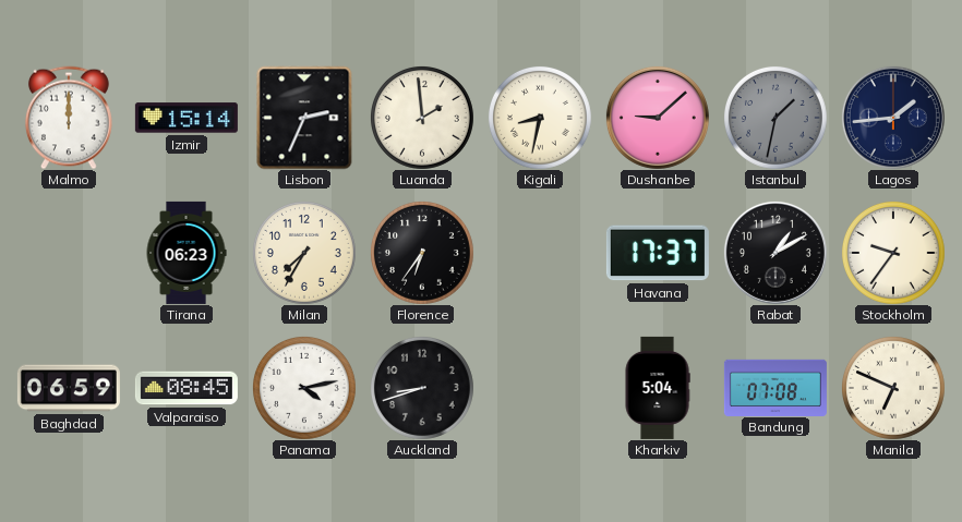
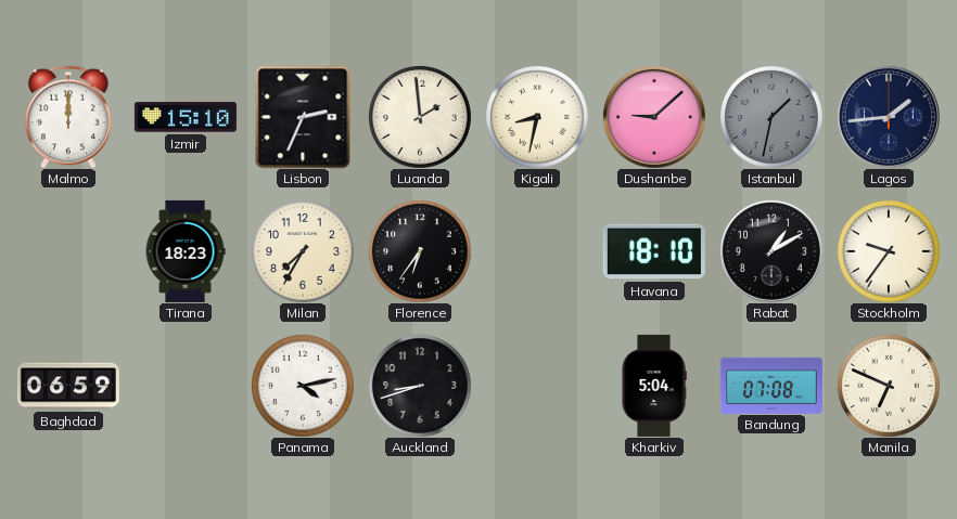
Izmir: 15:14 -> 15:10
Tirana: 06:23 -> 18:23
Havana: 17:37 -> 18:10
Valparaiso: 08:45 -> none
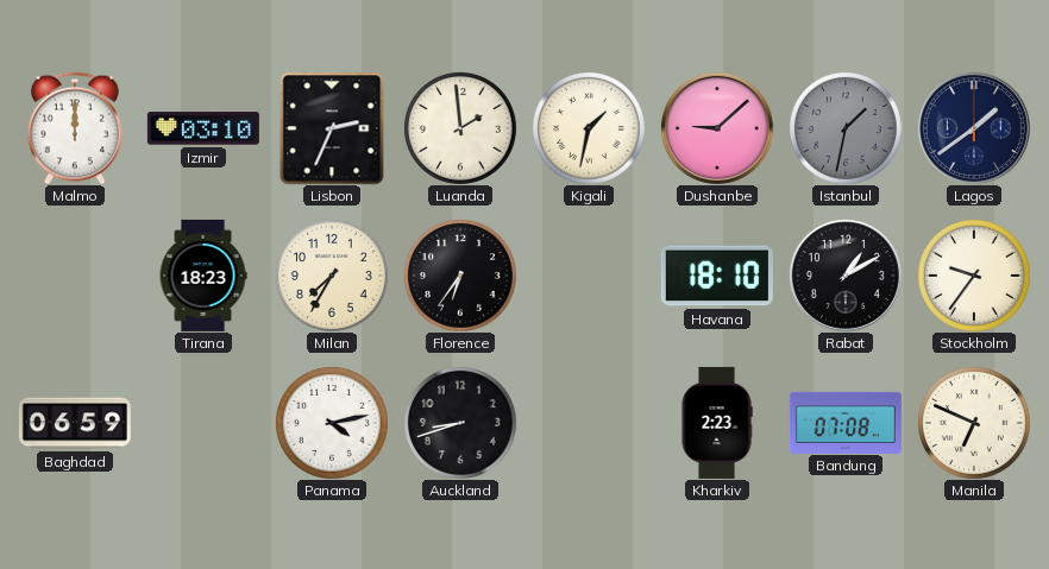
Izmir: 15:10 -> 03:10
Kigali: 8:32 -> 1:32
Lagos: 1:44 -> 1:39
Kharkiv: 5:04 -> 2:23
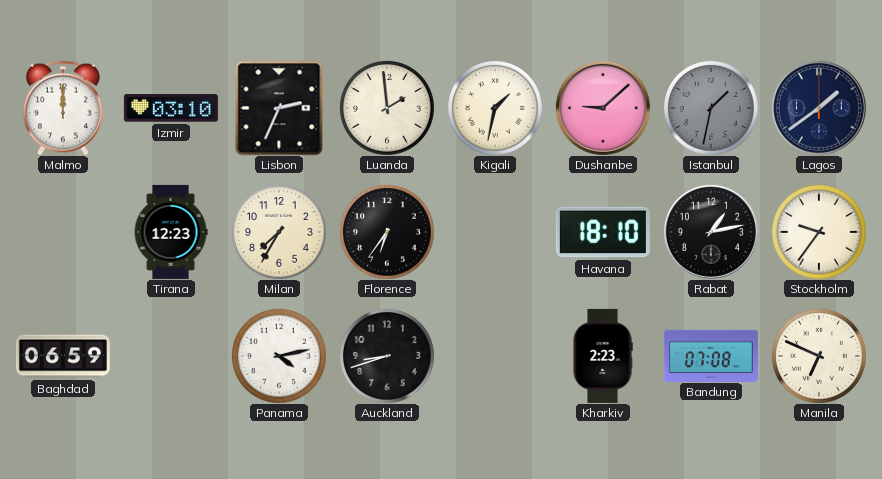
Tirana: 18:23 -> 12:23
Rabat: 1:10 -> 1:13
